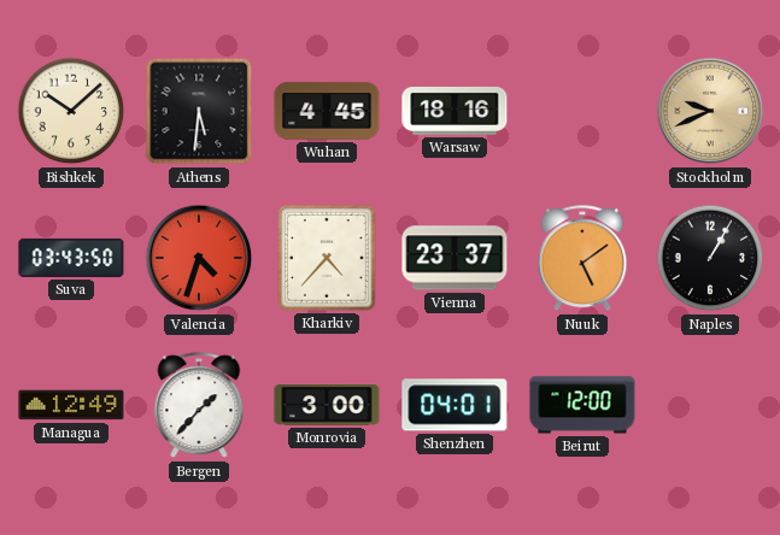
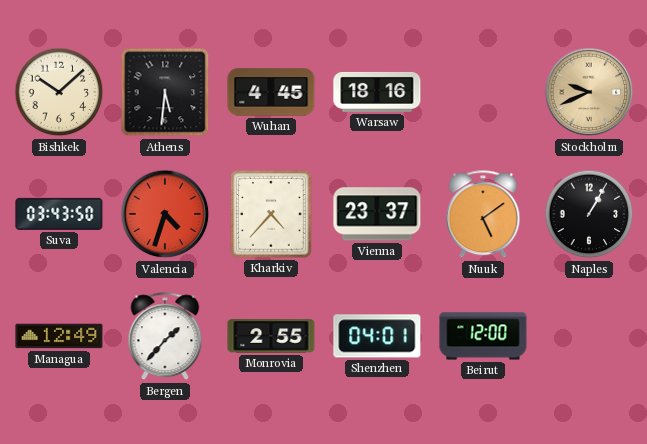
Monrovia: 3:00 -> 2:55
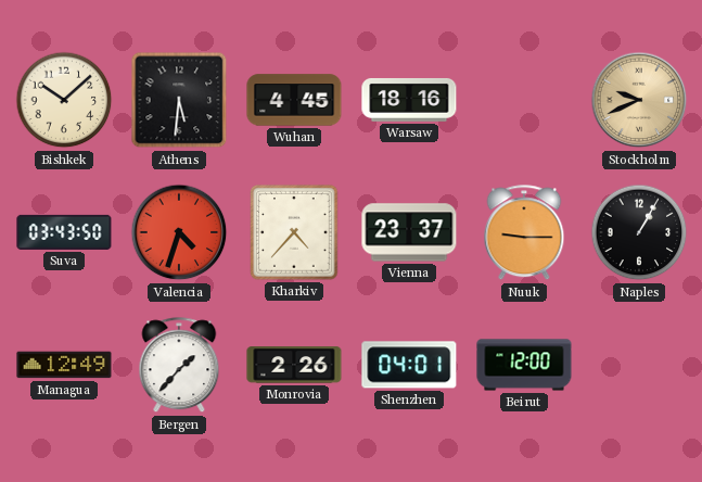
Nuuk: 5:09 -> 9:15
Monrovia: 2:55 -> 2:26
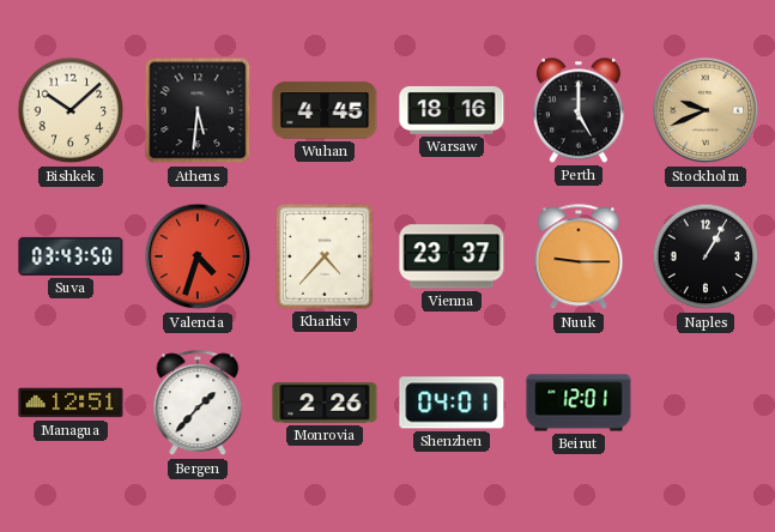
Perth: none -> 5:00
Managua: 12:49 -> 12:51
Beirut: 12:00 -> 12:01
